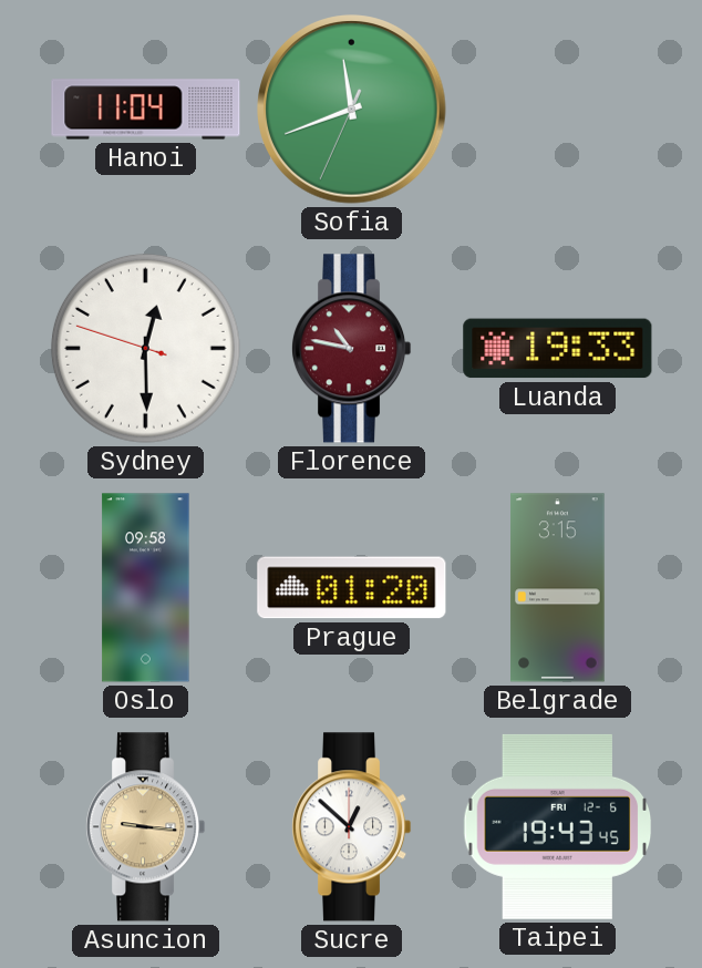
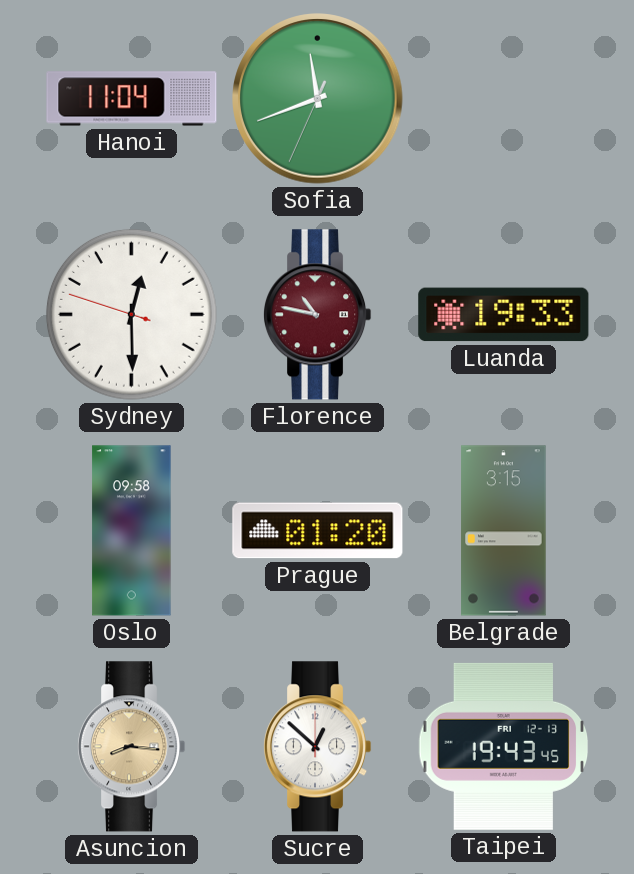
Asuncion: 9:16 -> 8:16
Taipei date: FRI 12-6 -> FRI 12-13
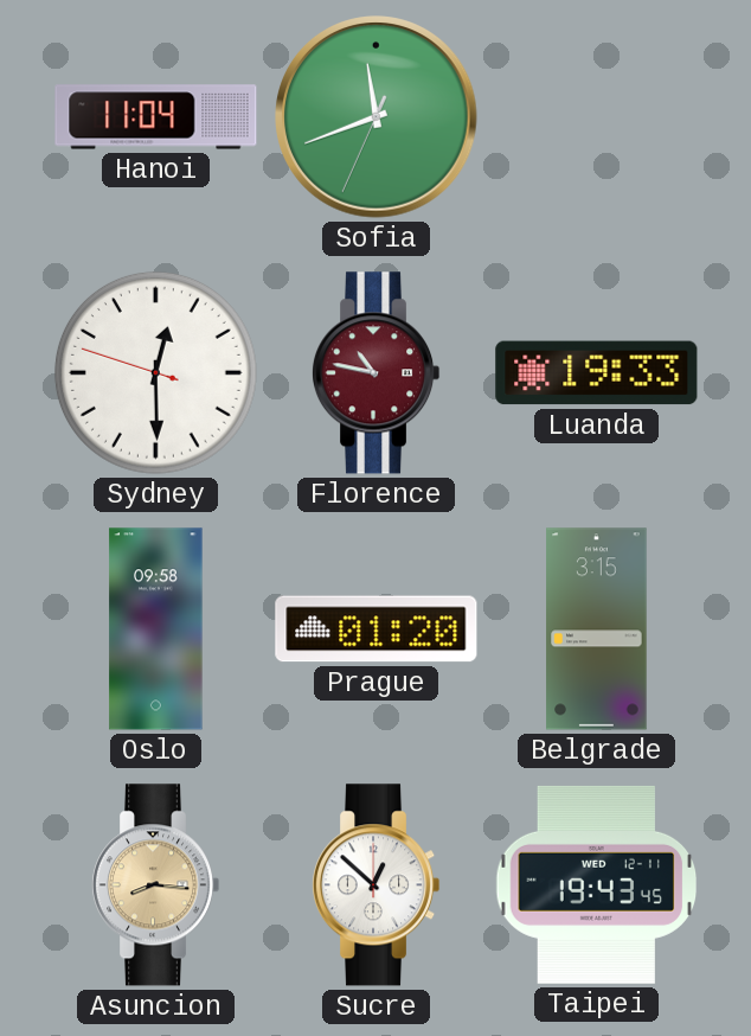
Taipei date: FRI 12-13 -> WED 12-11
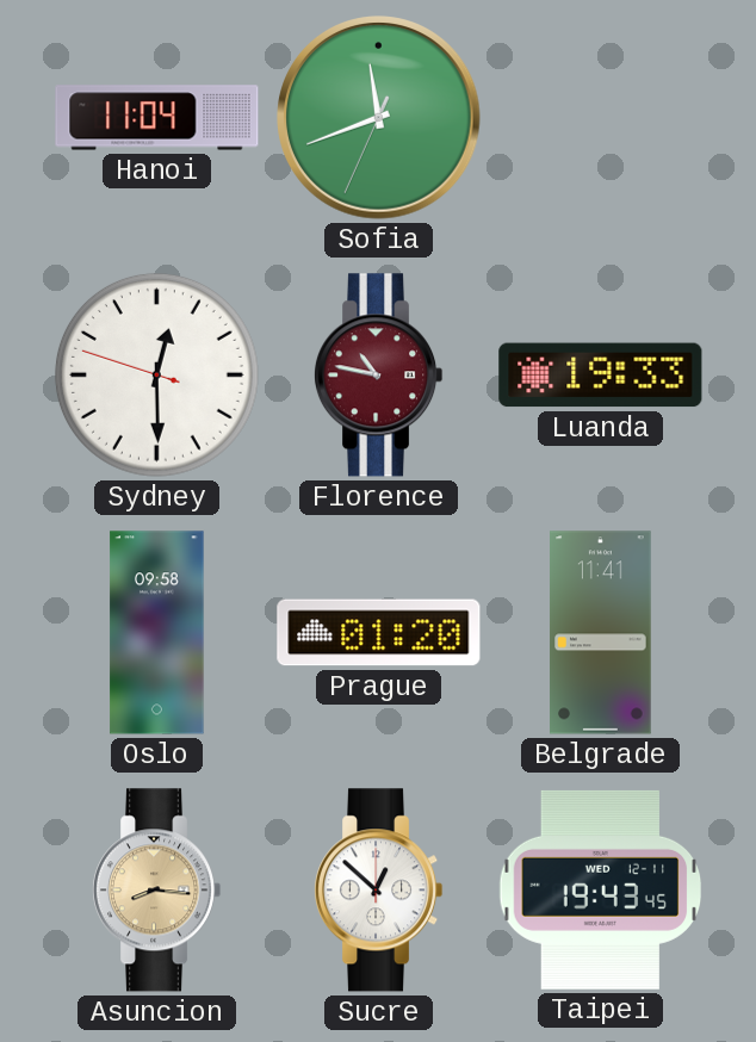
Belgrade: 3:15 -> 11:41
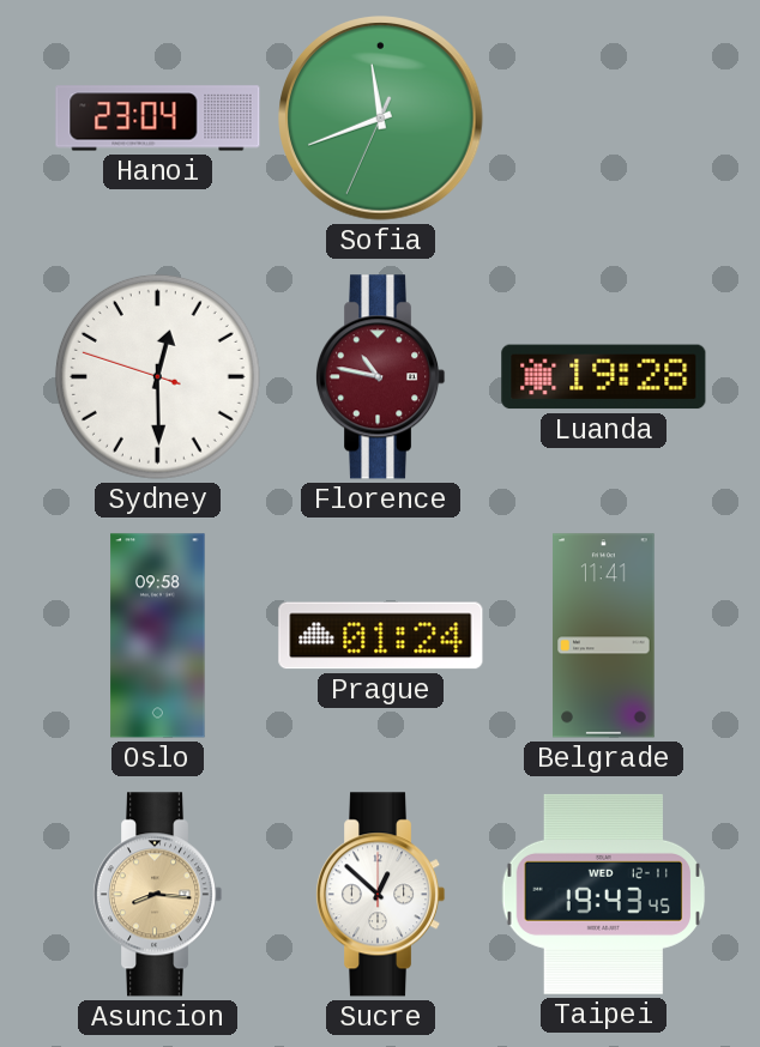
Hanoi: 11:04 -> 23:04
Luanda: 19:33 -> 19:28
Prague: 01:20 -> 01:24
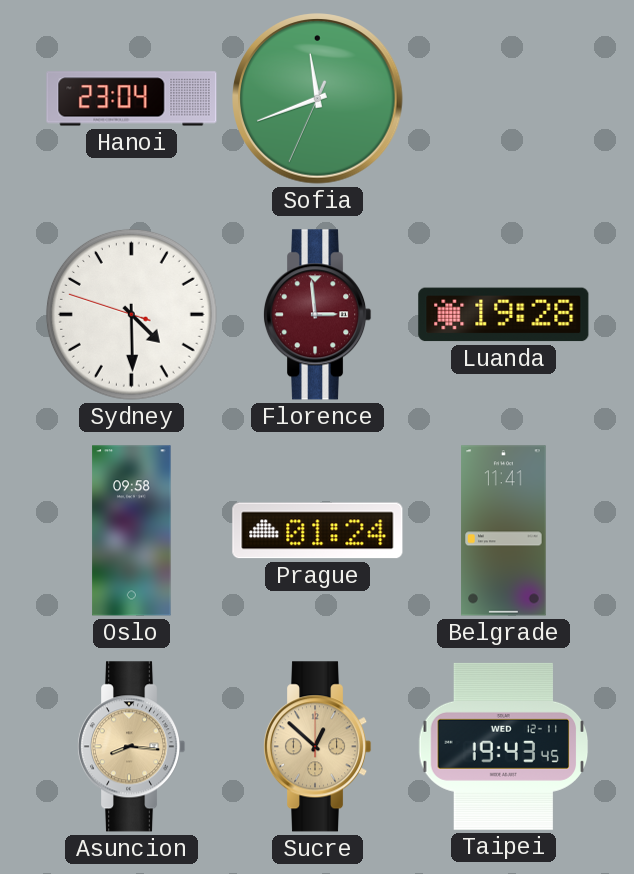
Sydney: 12:29 -> 4:29
Florence: 10:47 -> 2:59
Sucre dial: white -> champagne
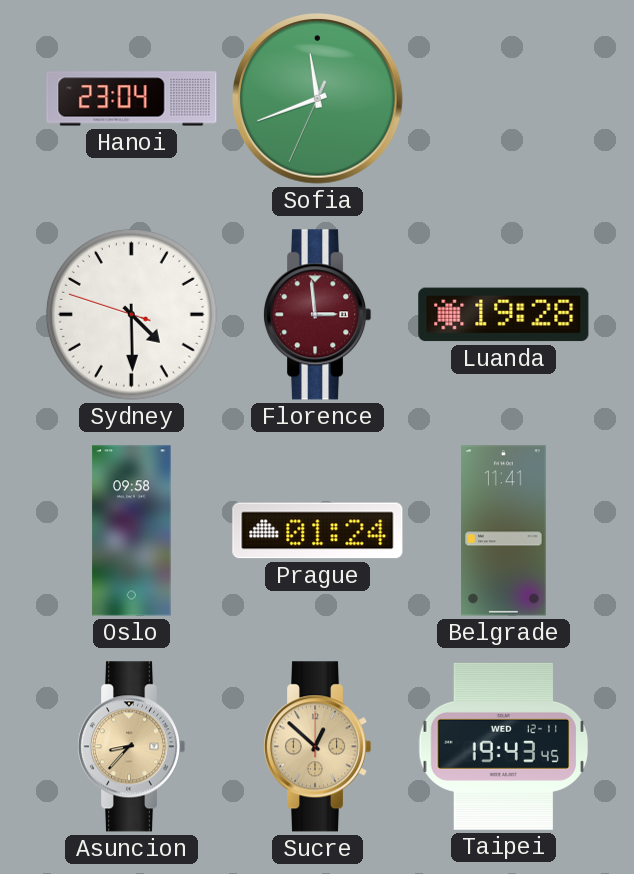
Asuncion: 8:16 -> 8:37
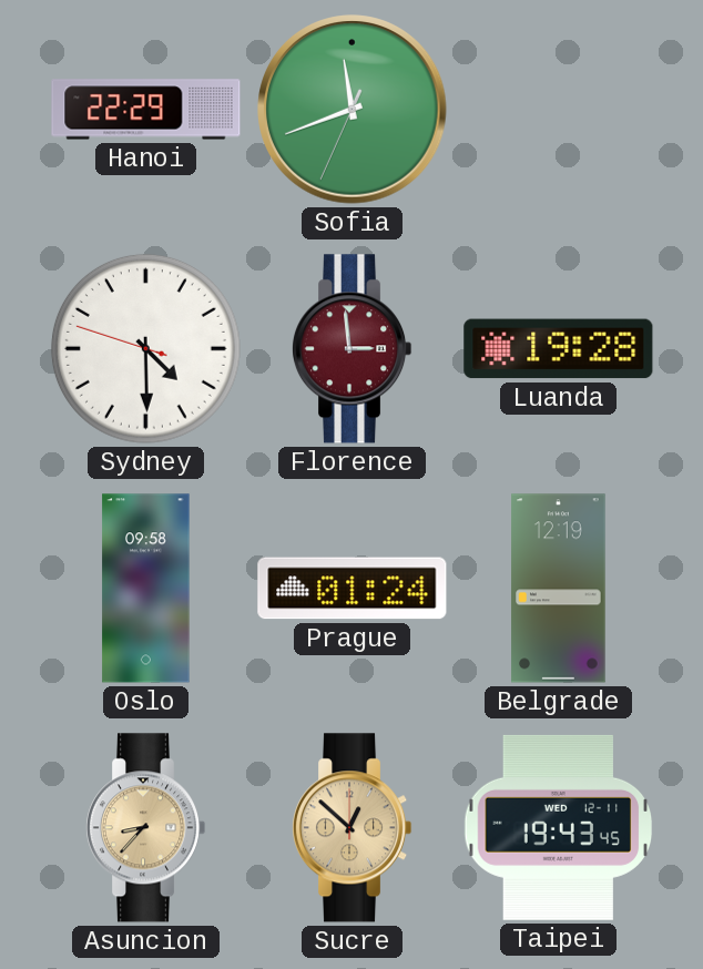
Hanoi: 23:04 -> 22:29
Belgrade: 11:41 -> 12:19
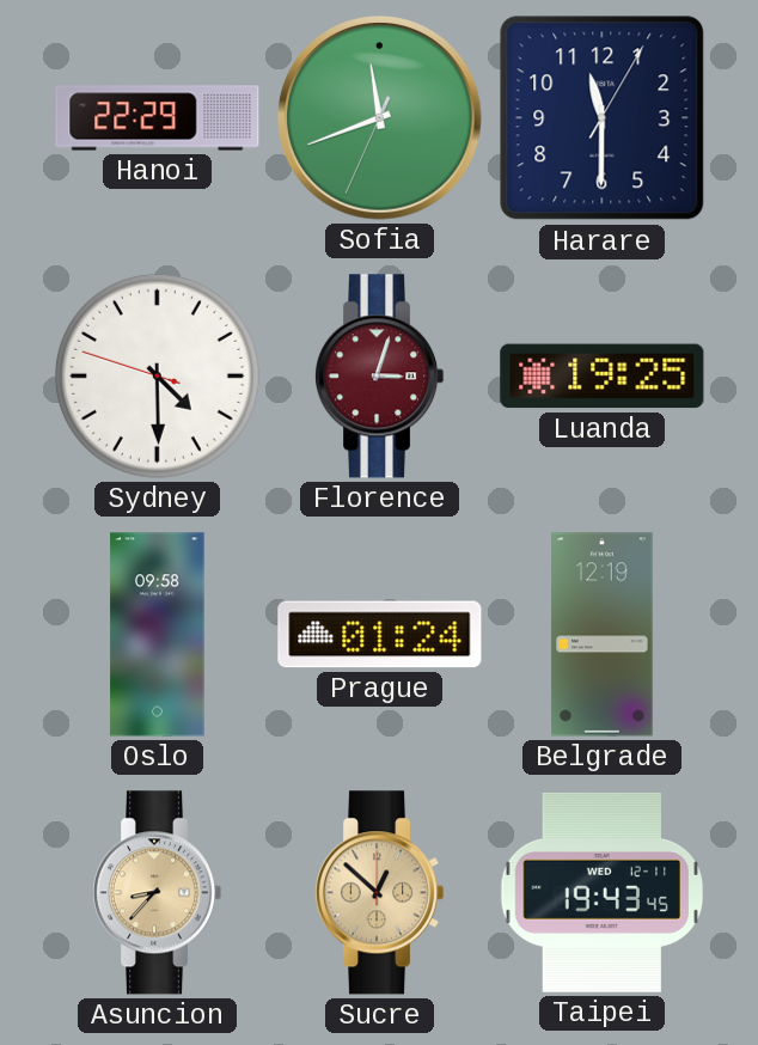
Harare: none -> 11:30
Florence: 2:59 -> 3:03
Luanda: 19:28 -> 19:25
